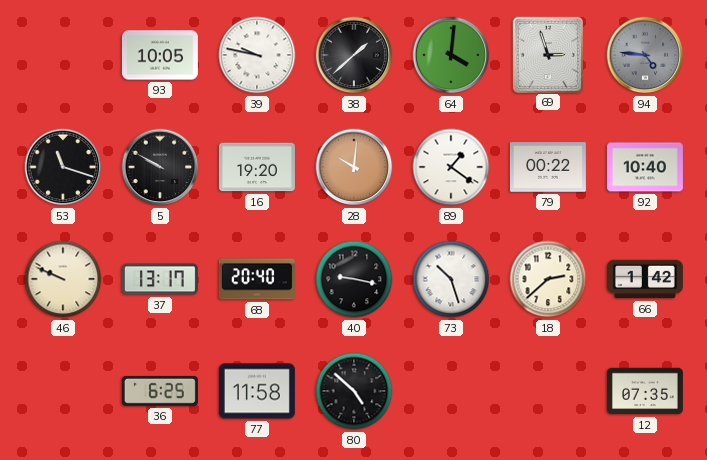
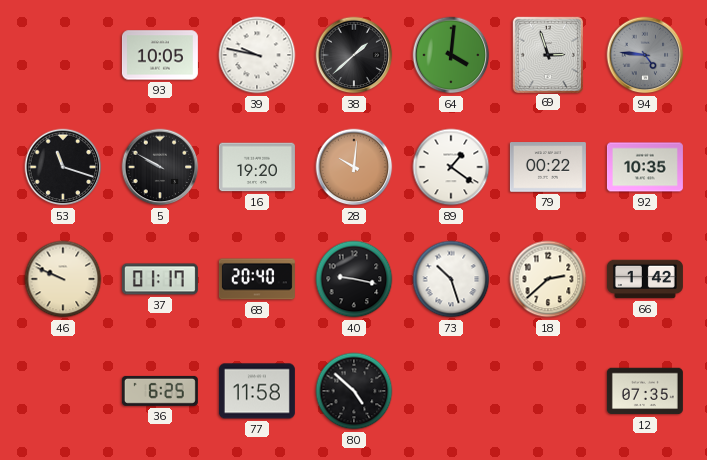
92: 10:40 -> 10:35
37: 13:17 -> 01:17
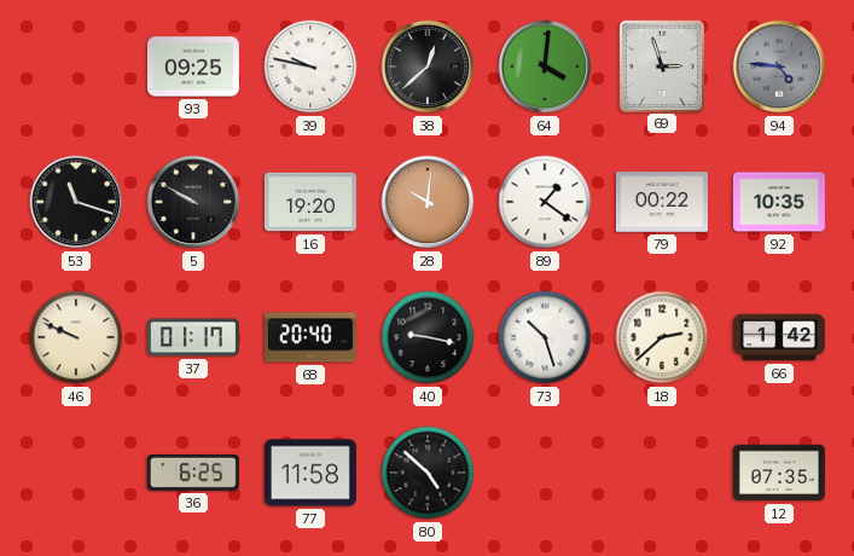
93: 10:05 -> 09:25
38: 1:38 -> 12:38
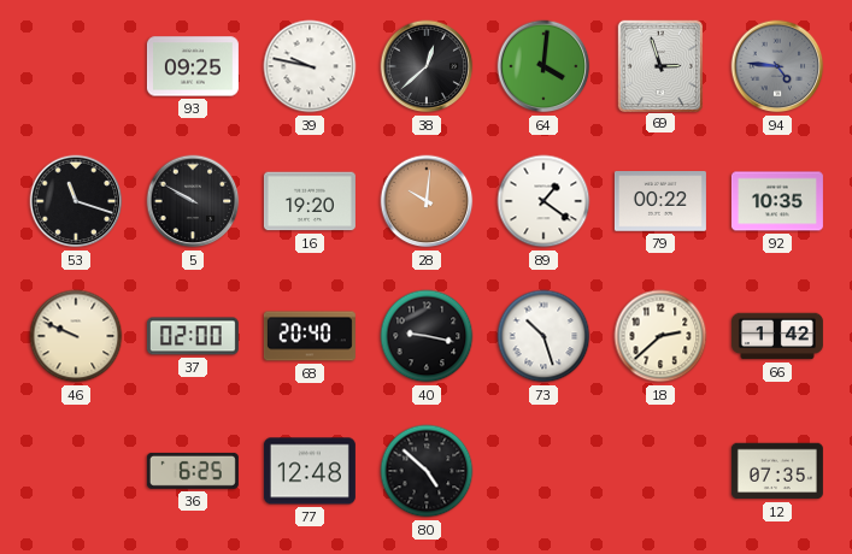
37: 01:17 -> 02:00
77: 11:58 -> 12:48
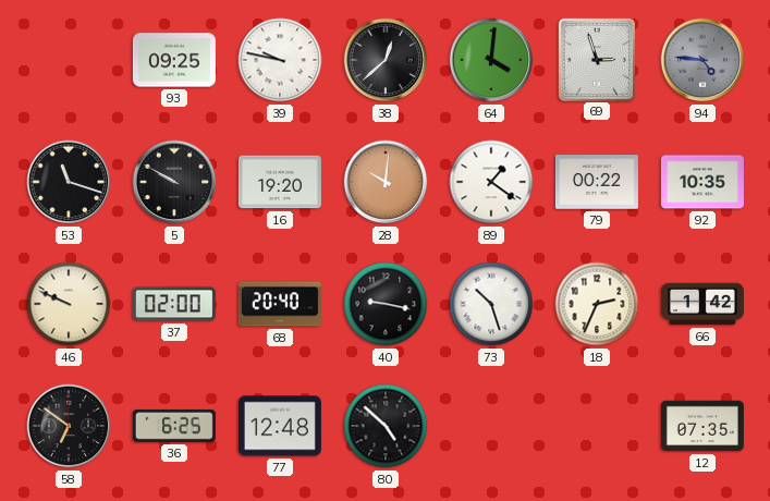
18: 2:38 -> 2:34
58: none -> 6:51
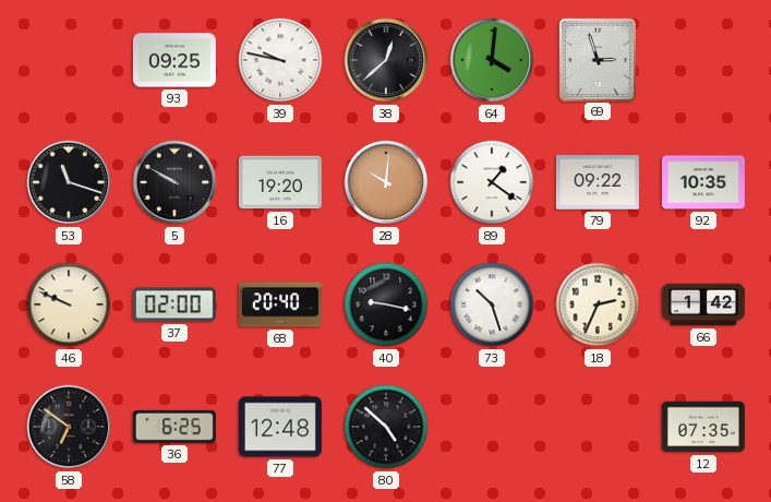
94: 4:46 -> none
79: 00:22 -> 09:22
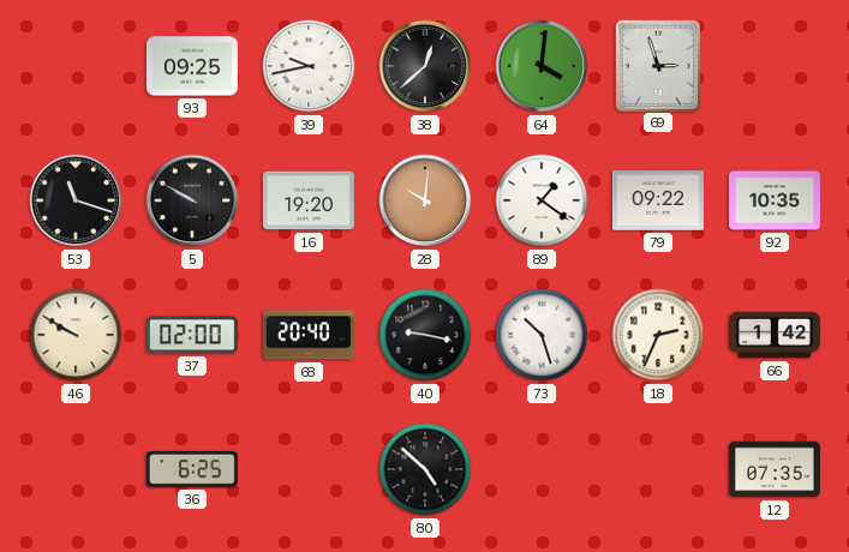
39: 9:47 -> 9:43
46: 9:49 -> 9:50
58: 6:51 -> none
77: 12:48 -> none
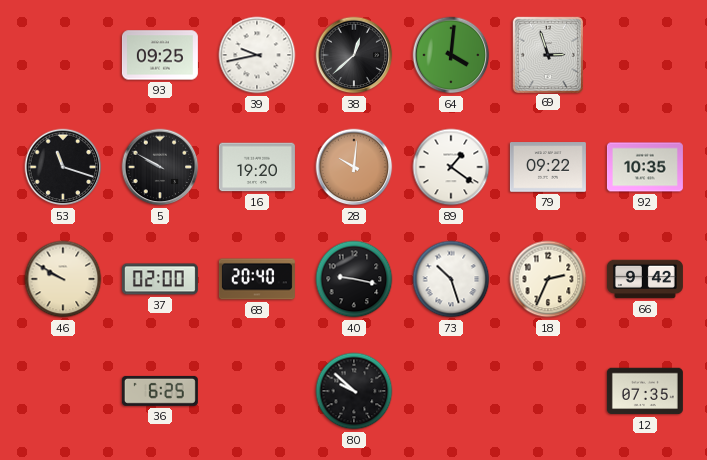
66: 1:42 -> 9:42
80: 4:52 -> 9:52
